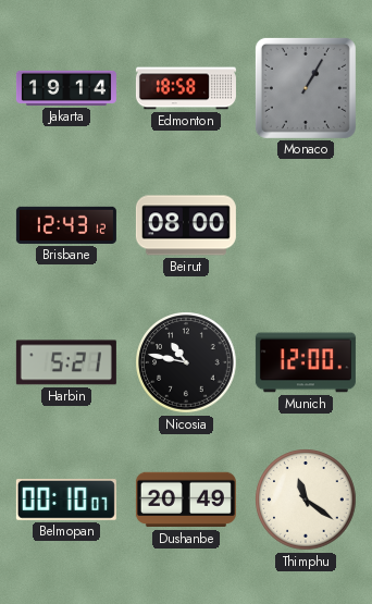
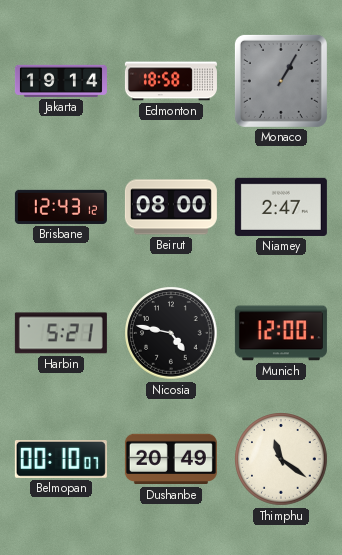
Niamey: none -> 2:47
Nicosia: 10:47 -> 4:47
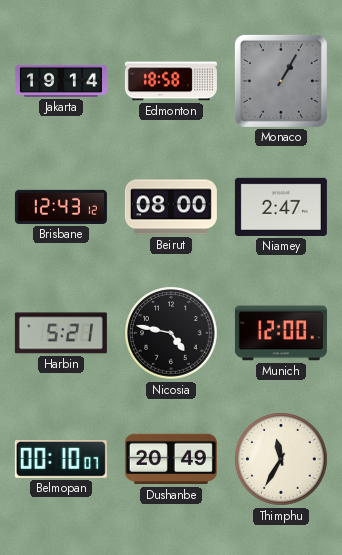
Thimphu: 11:21 -> 11:35
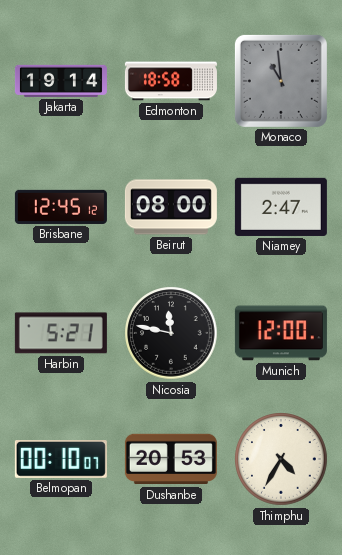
Monaco: 1:05 -> 10:59
Brisbane: 12:43 -> 12:45
Nicosia: 4:47 -> 11:47
Dushanbe: 20:49 -> 20:53
Thimphu: 11:35 -> 4:35
